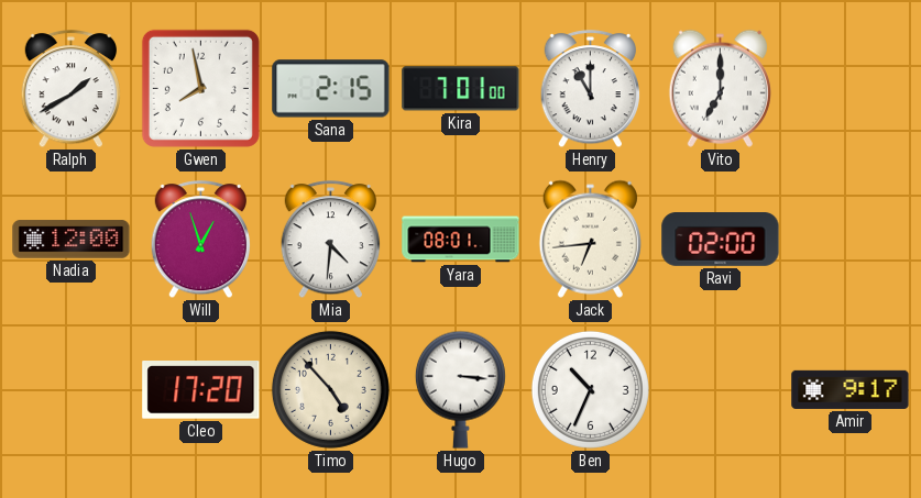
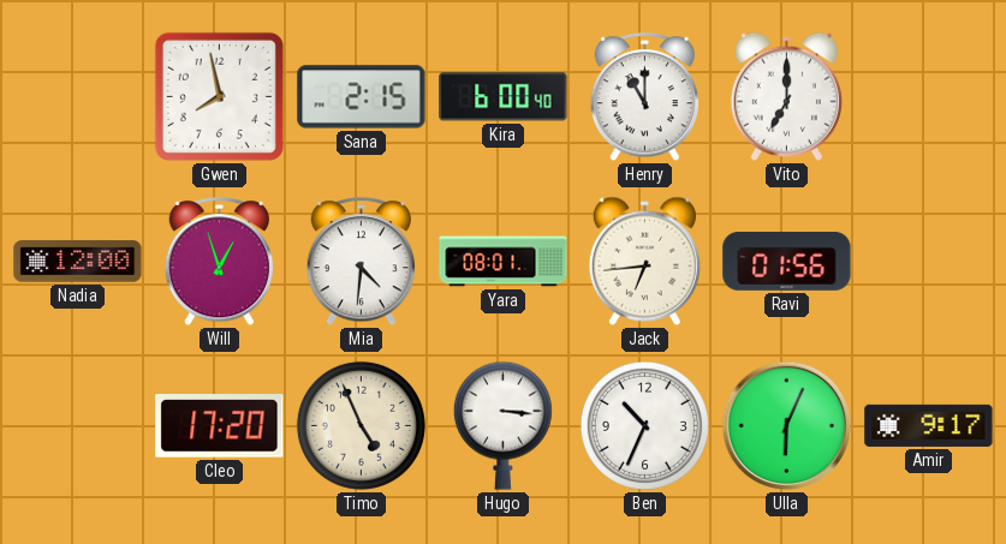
Ralph: 1:40 -> none
Kira: 7:01 -> 6:00
Ravi: 02:00 -> 01:56
Timo: 4:53 -> 4:56
Ulla: none -> 6:04
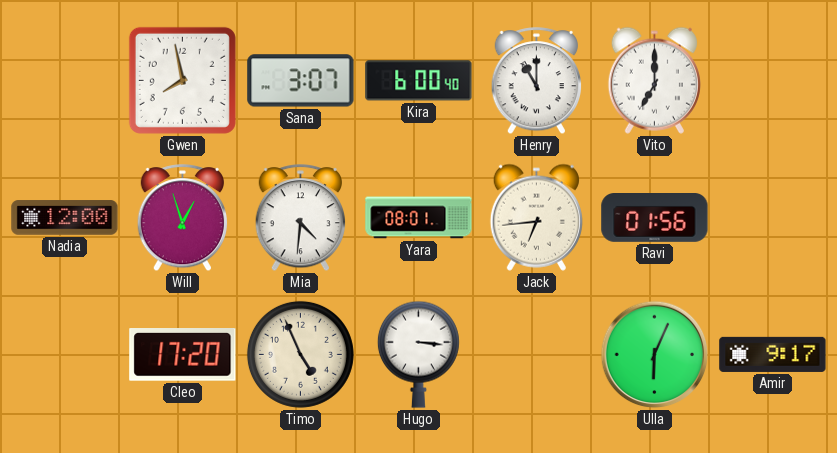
Sana: 2:15 -> 3:07
Ben: 10:34 -> none
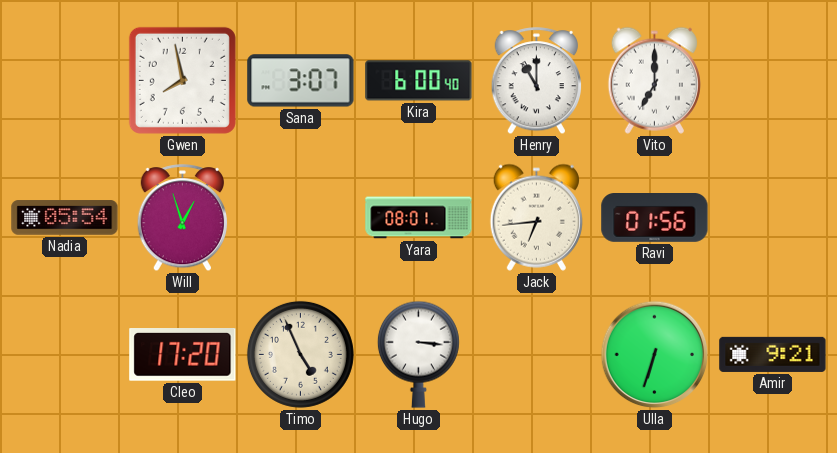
Nadia: 12:00 -> 05:54
Mia: 4:31 -> none
Ulla: 6:04 -> 6:33
Amir: 9:17 -> 9:21
